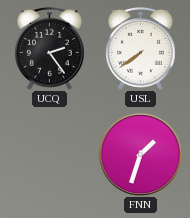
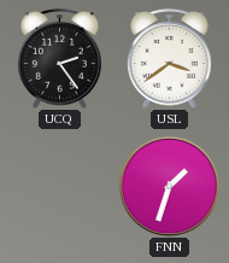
USL: 7:39 -> 3:39
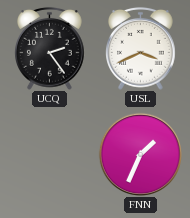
USL: 3:39 -> 3:41
FNN: 1:33 -> 1:34
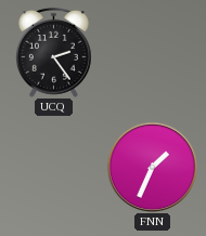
USL: 3:41 -> none
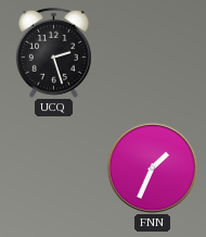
UCQ: 2:24 -> 2:27
